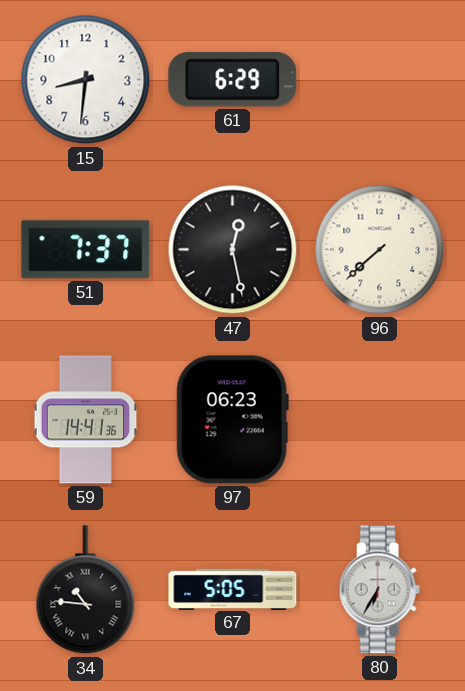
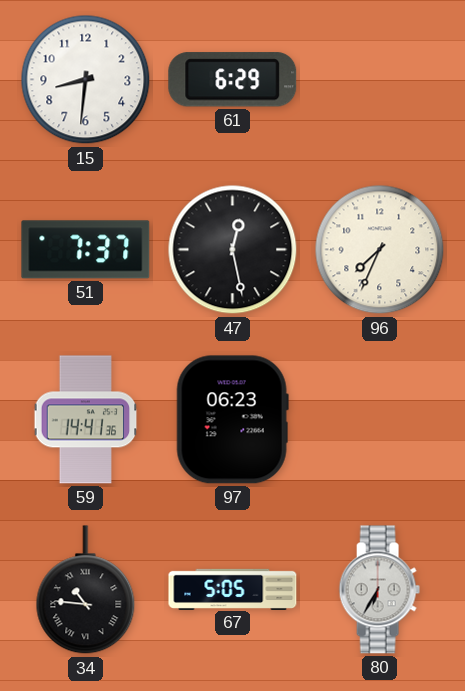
96: 7:38 -> 7:34
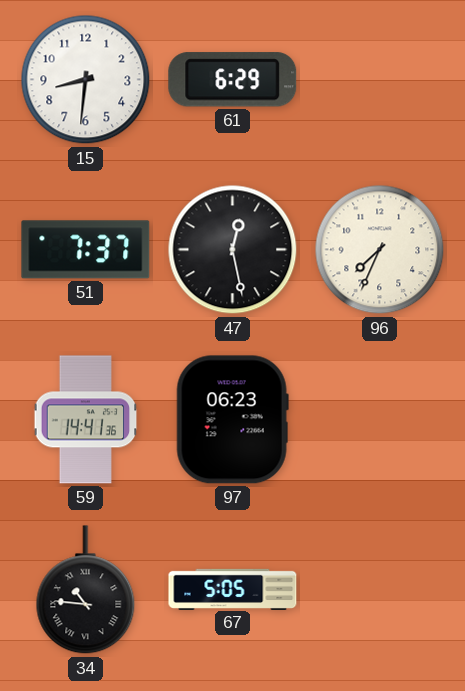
80: 6:35 -> none
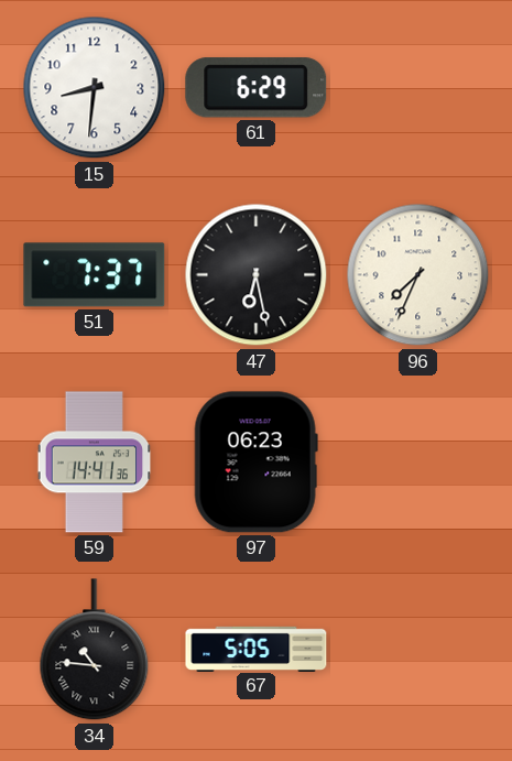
47: 12:28 -> 6:28
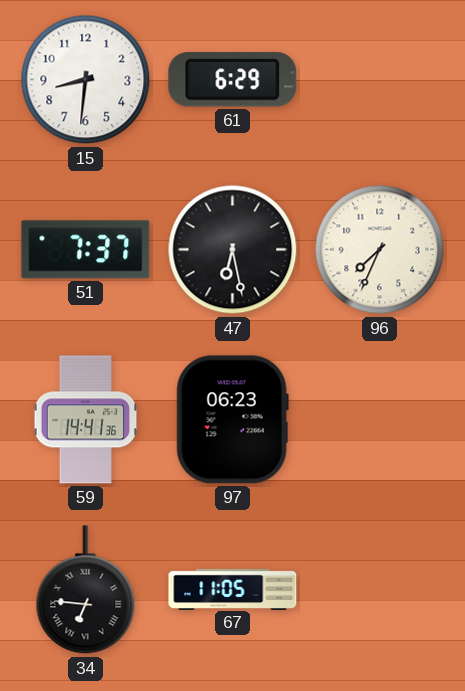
34: 10:46 -> 6:46
67: 5:05 -> 11:05
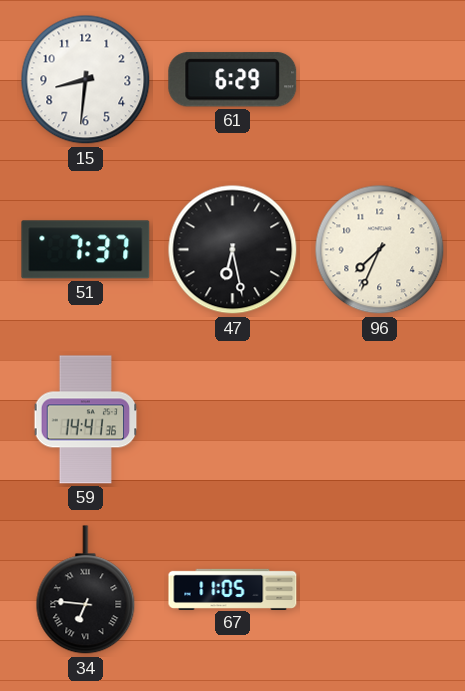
97: 06:23 -> none
